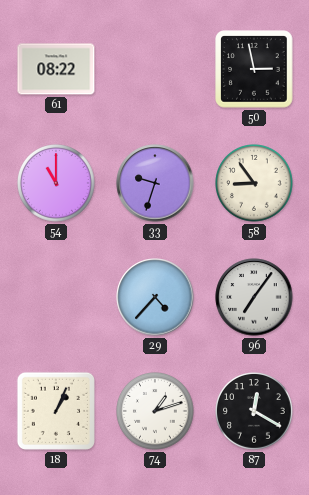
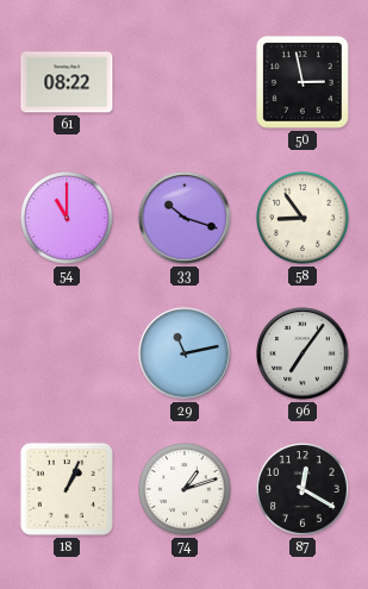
33: 9:33 -> 10:18
29: 4:37 -> 11:13
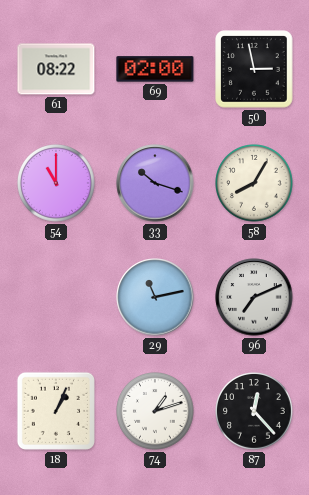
69: none -> 02:00
58: 8:54 -> 8:05
96: 7:06 -> 7:11
87: 12:20 -> 12:23
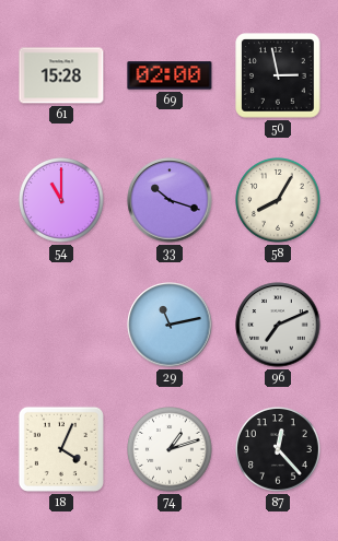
61: 08:22 -> 15:28
18: 1:04 -> 4:04
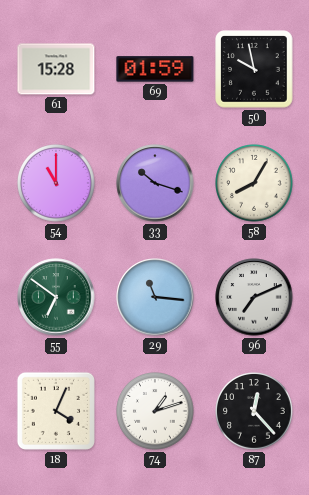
69: 02:00 -> 01:59
50: 2:58 -> 9:58
55: none -> 6:51
29: 11:13 -> 11:16
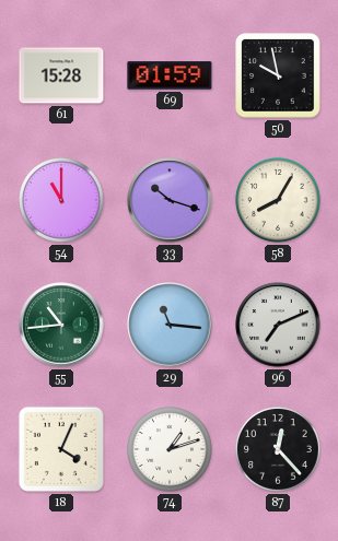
55: 6:51 -> 10:44
